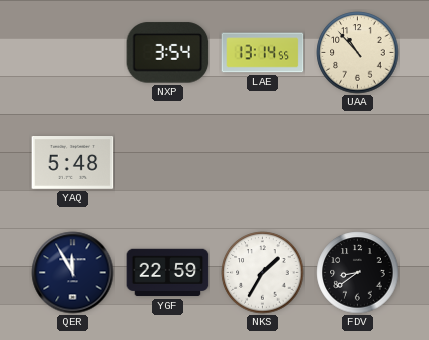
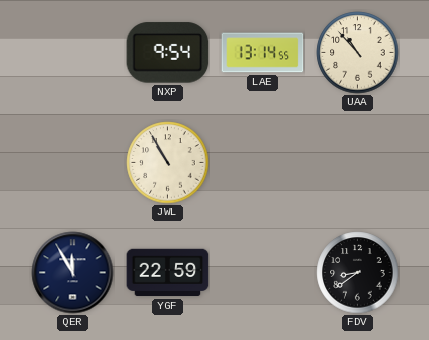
NXP: 3:54 -> 9:54
YAQ: 5:48 -> none
JWL: none -> 10:55
NKS: 1:35 -> none
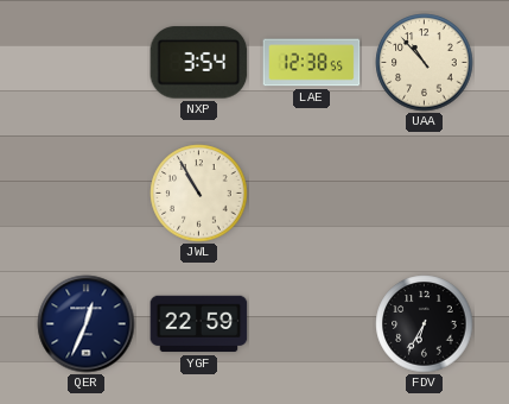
NXP: 9:54 -> 3:54
LAE: 13:14 -> 12:38
QER: 11:55 -> 12:34
FDV: 8:39 -> 6:35
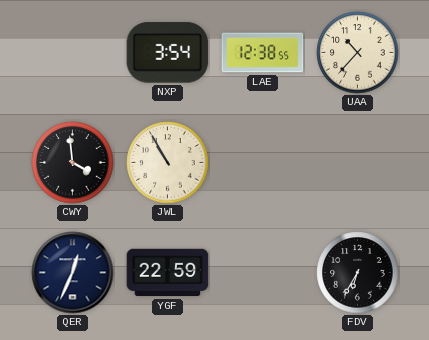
UAA: 10:53 -> 10:37
CWY: none -> 3:59
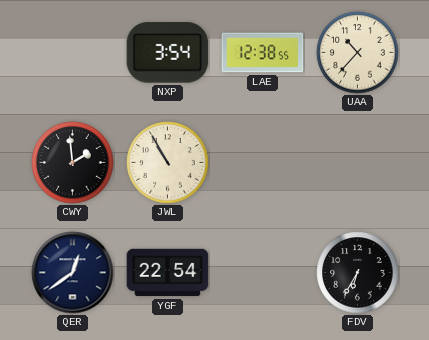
CWY: 3:59 -> 1:59
QER: 12:34 -> 12:39
YGF: 22:59 -> 22:54
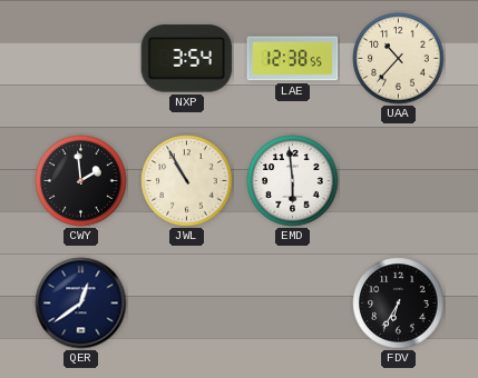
EMD: none -> 5:59
YGF: 22:54 -> none
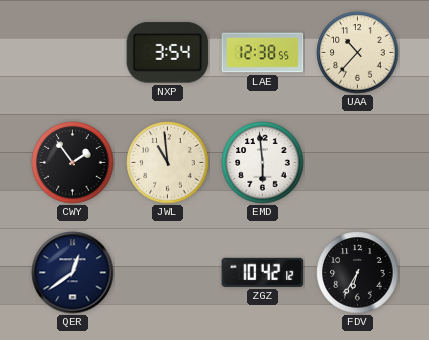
CWY: 1:59 -> 1:54
JWL: 10:55 -> 10:59
ZGZ: none -> 10:42
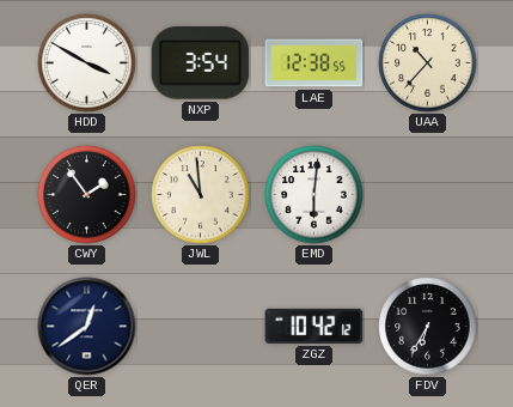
HDD: none -> 3:50
EMD: 5:59 -> 6:01
